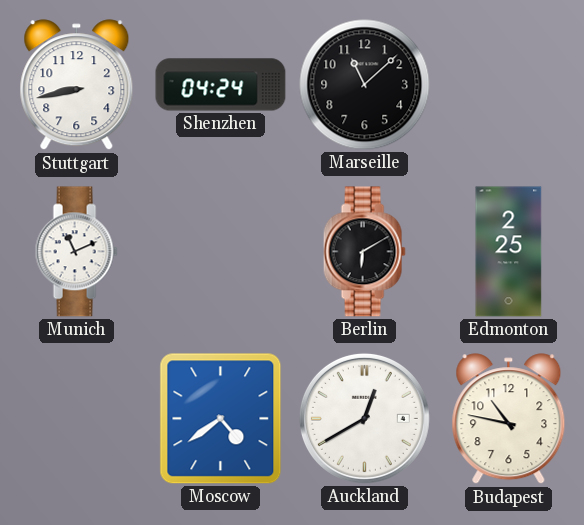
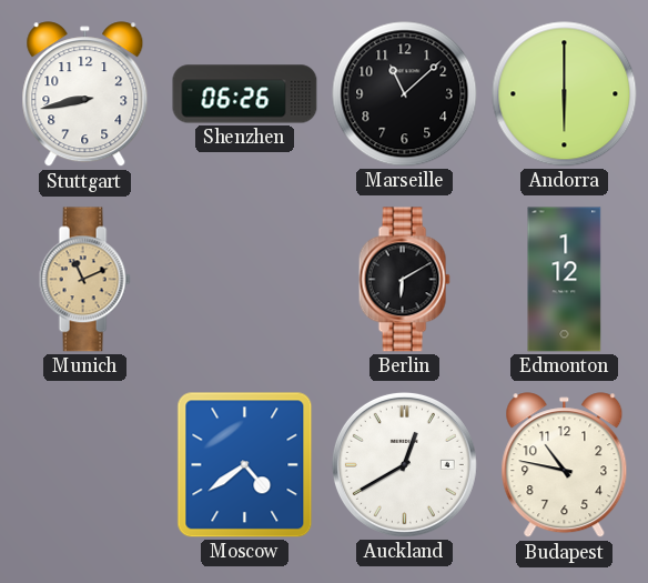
Shenzhen: 04:24 -> 06:26
Andorra: none -> 6:00
Munich dial: white -> champagne
Edmonton: 2:25 -> 1:12
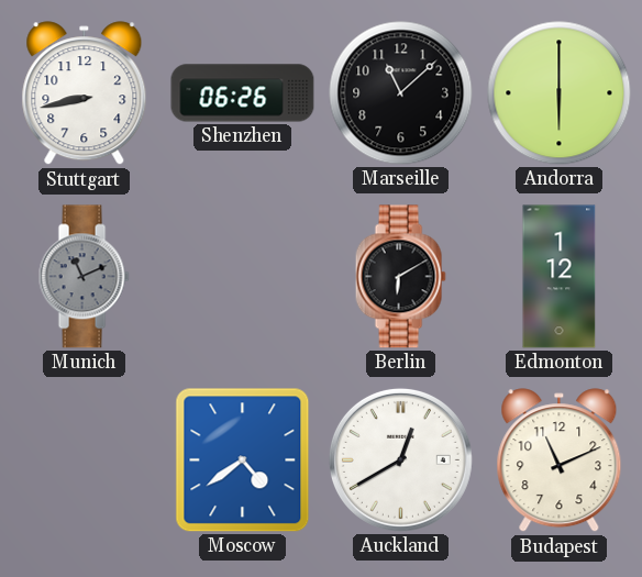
Munich dial: champagne -> grey
Budapest: 10:47 -> 11:11
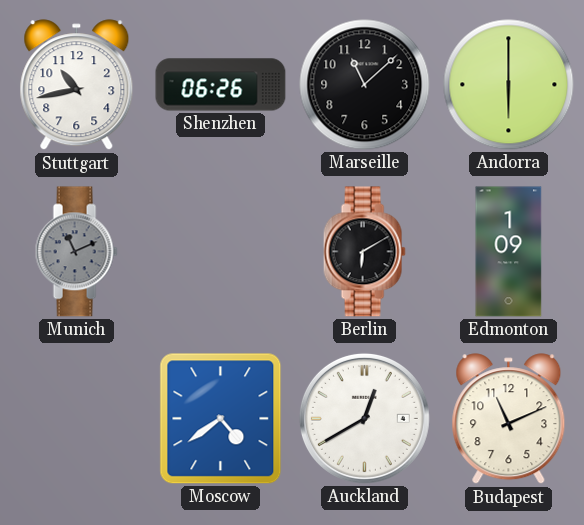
Stuttgart: 8:43 -> 10:43
Edmonton: 1:12 -> 1:09
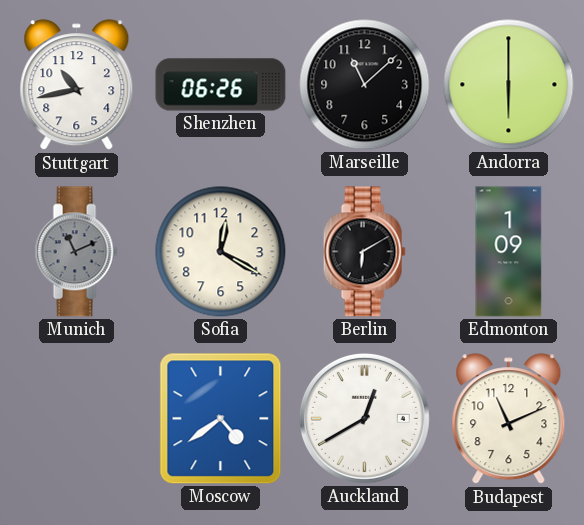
Sofia: none -> 12:20
